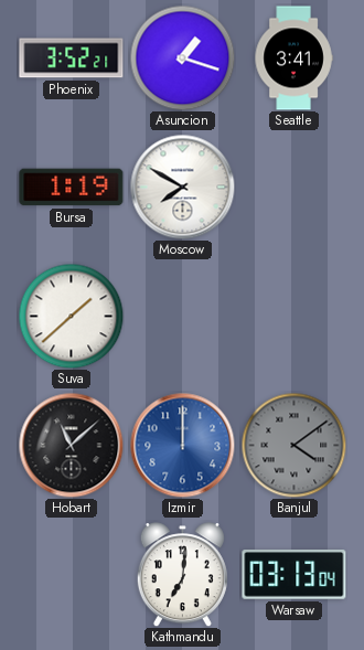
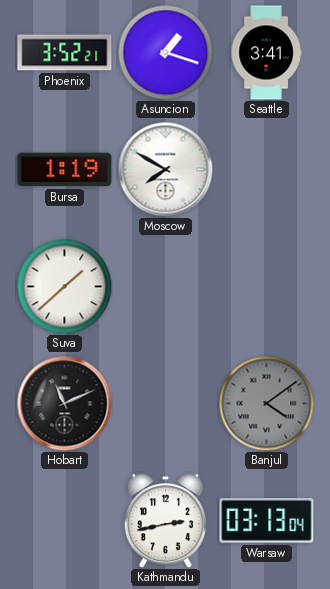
Hobart: 11:08 -> 11:11
Izmir: 12:00 -> none
Kathmandu: 7:01 -> 2:43
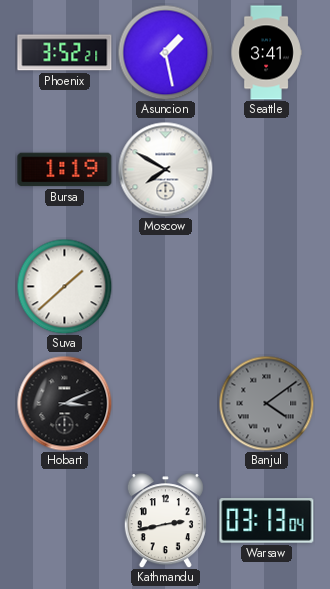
Asuncion: 1:18 -> 1:28
Hobart: 11:11 -> 3:11
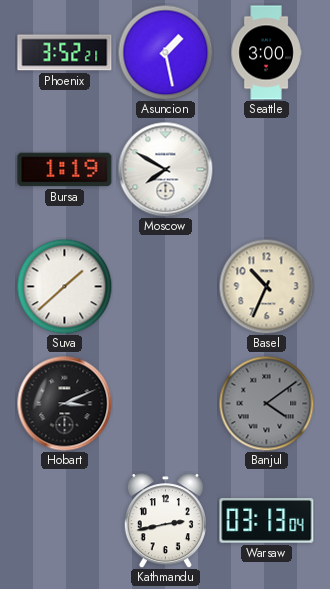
Seattle: 3:41 -> 3:00
Basel: none -> 10:34
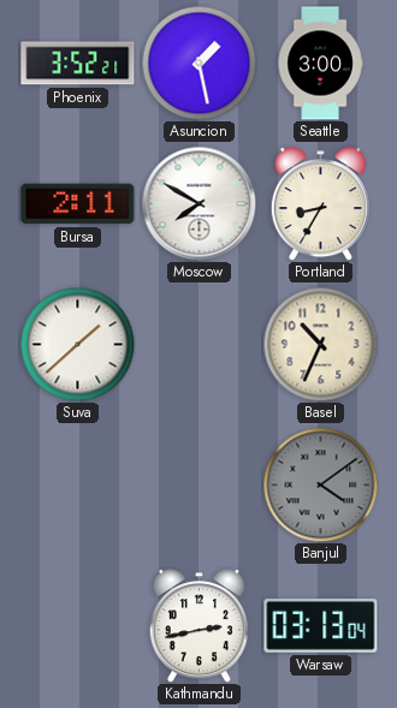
Bursa: 1:19 -> 2:11
Portland: none -> 8:35
Hobart: 3:11 -> none
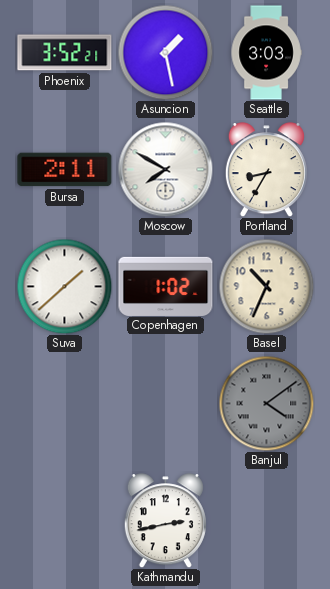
Seattle: 3:00 -> 3:03
Copenhagen: none -> 1:02
Warsaw: 03:13 -> none
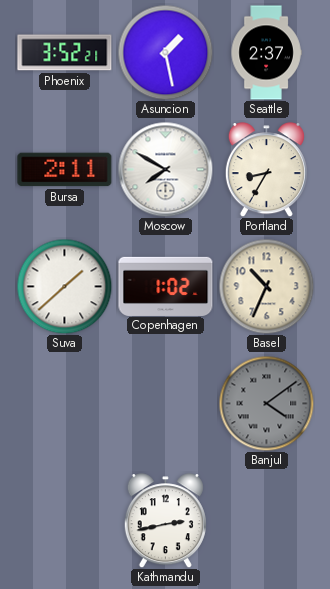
Seattle: 3:03 -> 2:37
